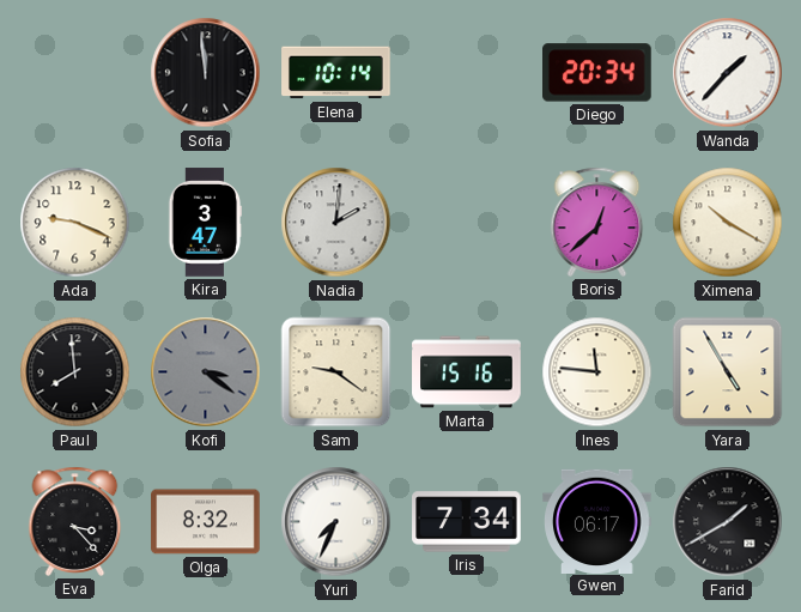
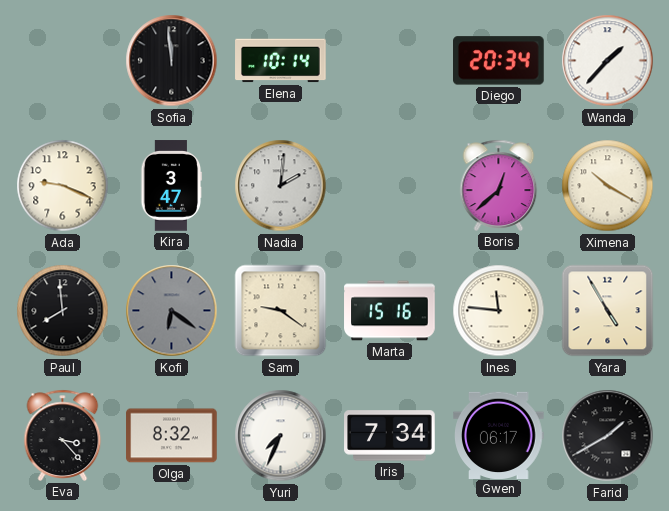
Kofi: 3:21 -> 6:21
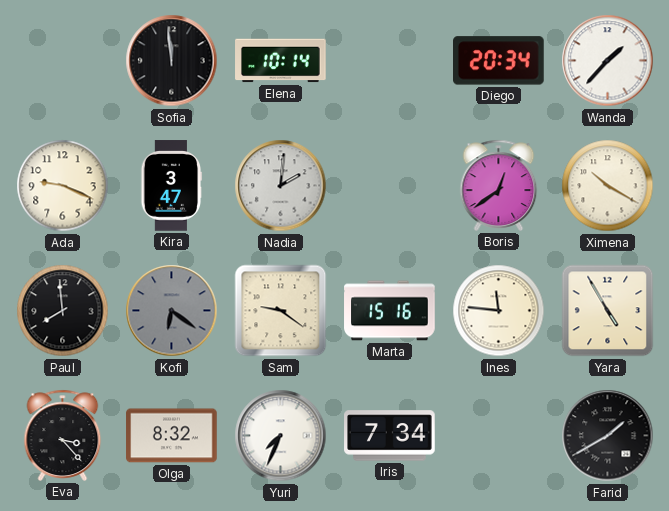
Boris: 12:38 -> 12:39
Gwen: 06:17 -> none
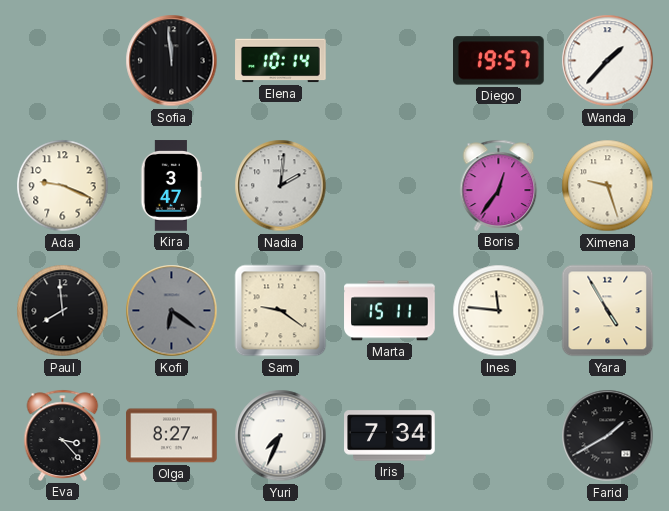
Diego: 20:34 -> 19:57
Boris: 12:39 -> 12:36
Ximena: 10:20 -> 9:27
Marta: 15:16 -> 15:11
Olga: 8:32 -> 8:27
